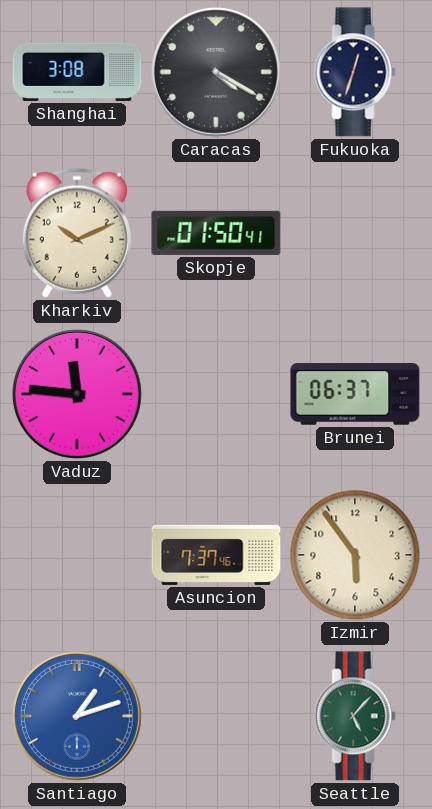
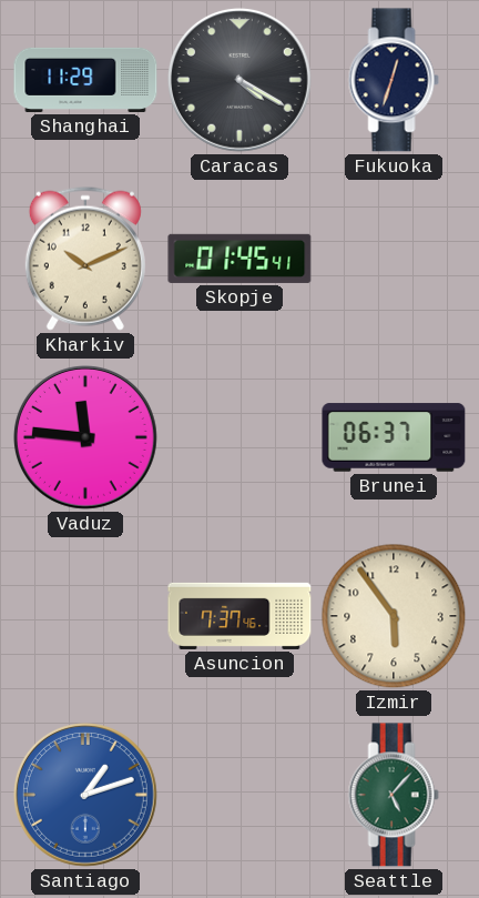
Shanghai: 3:08 -> 11:29
Skopje: 01:50 -> 01:45
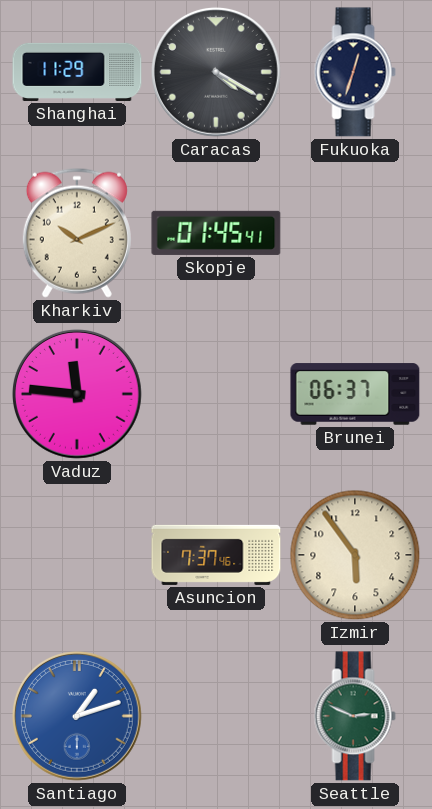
Seattle: 5:07 -> 2:49
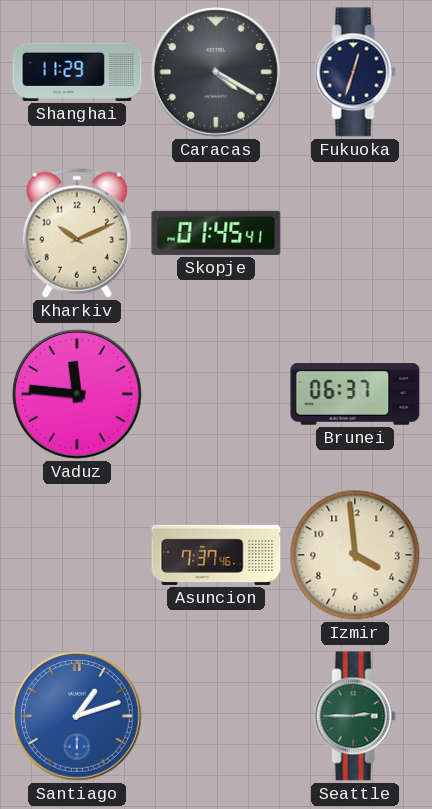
Izmir: 5:54 -> 3:59
Seattle: 2:49 -> 2:45
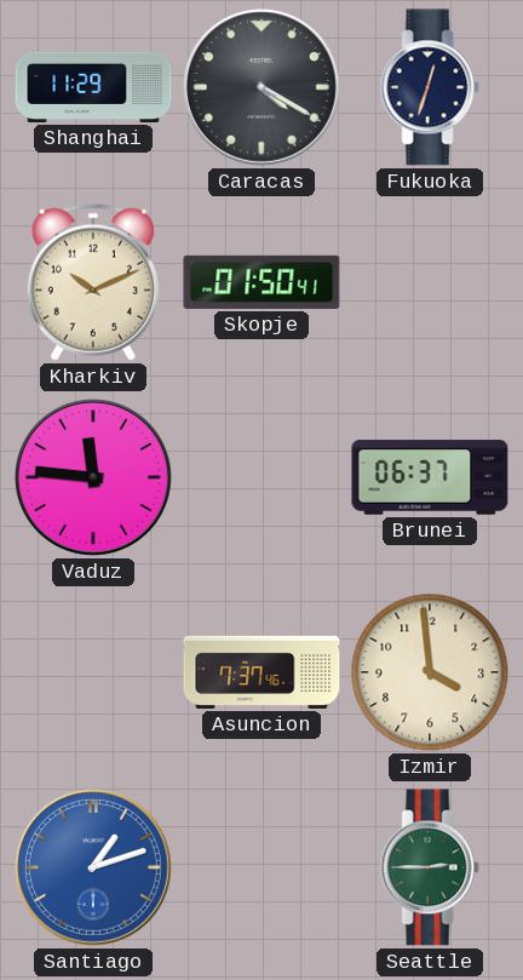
Skopje: 01:45 -> 01:50
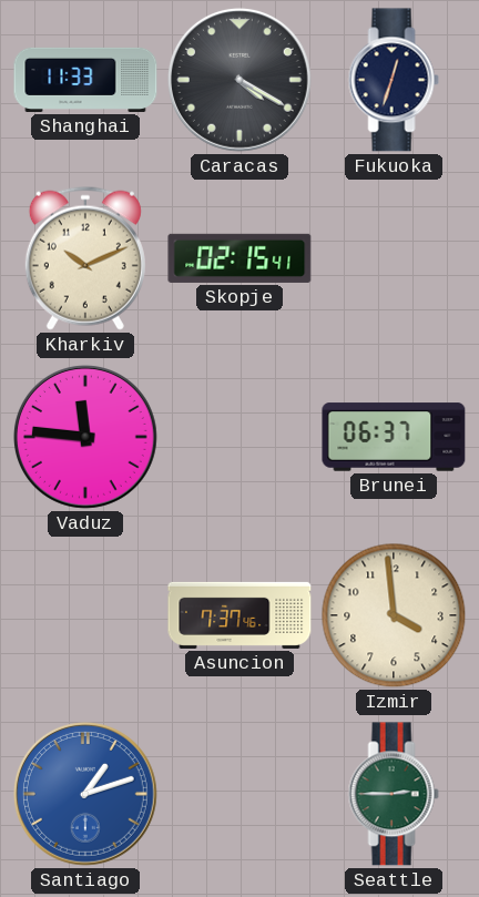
Shanghai: 11:29 -> 11:33
Skopje: 01:50 -> 02:15
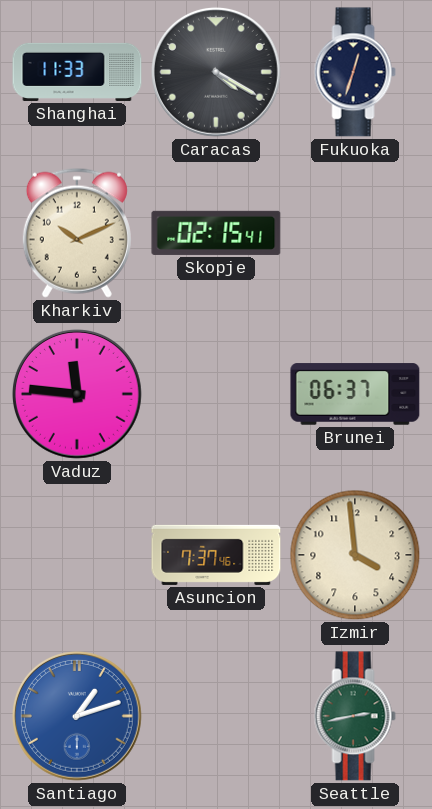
Seattle: 2:45 -> 2:43
